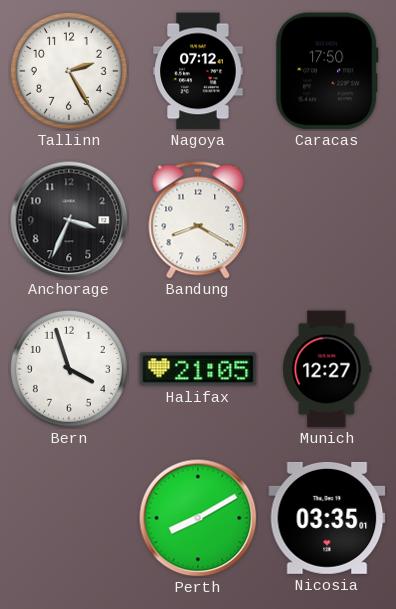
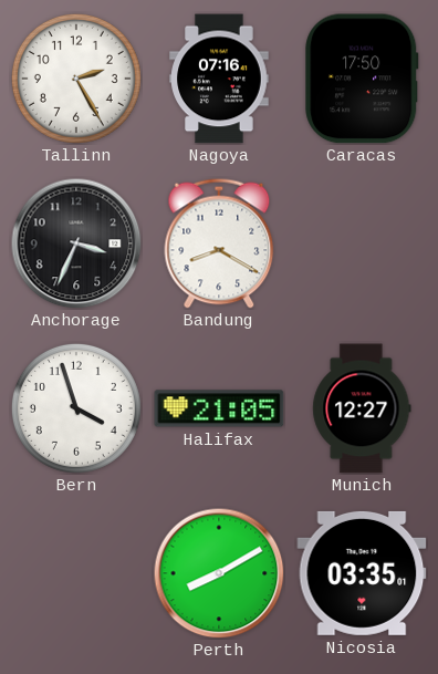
Nagoya: 07:12 -> 07:16
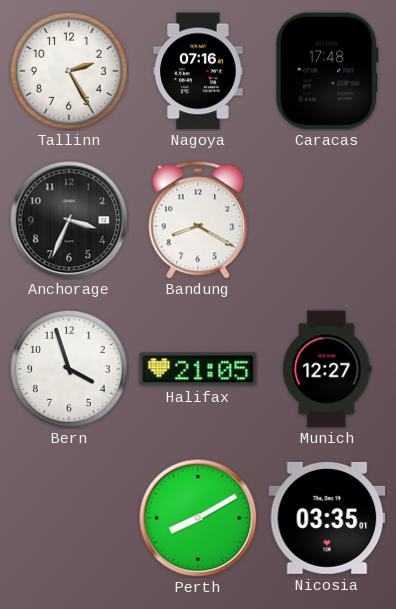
Caracas: 17:50 -> 17:48
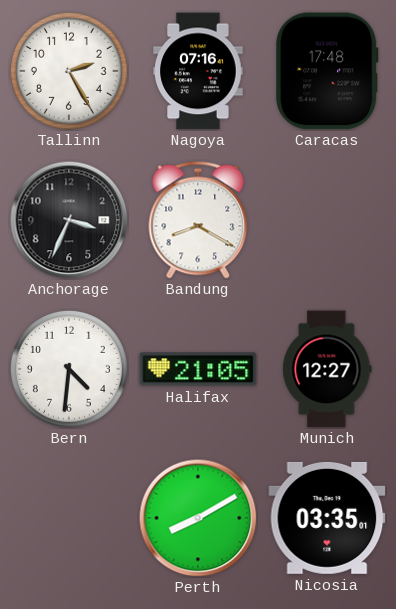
Bern: 3:57 -> 4:31
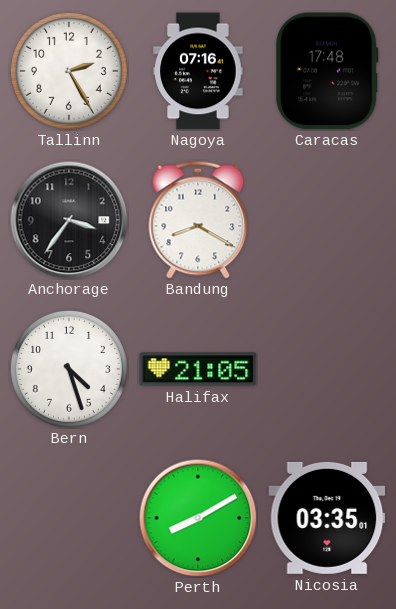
Anchorage: 3:34 -> 3:36
Bern: 4:31 -> 4:27
Munich: 12:27 -> none
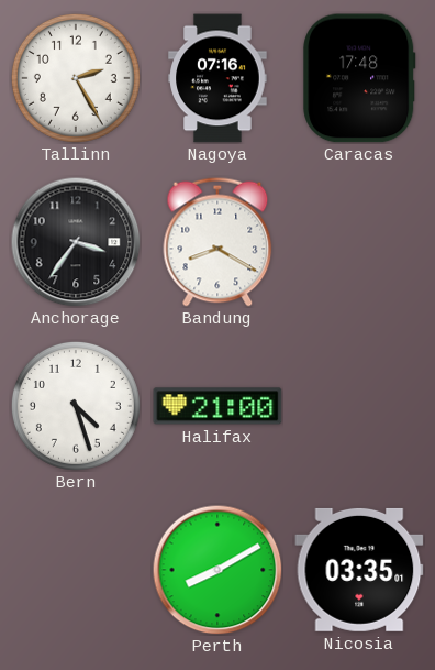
Halifax: 21:05 -> 21:00
